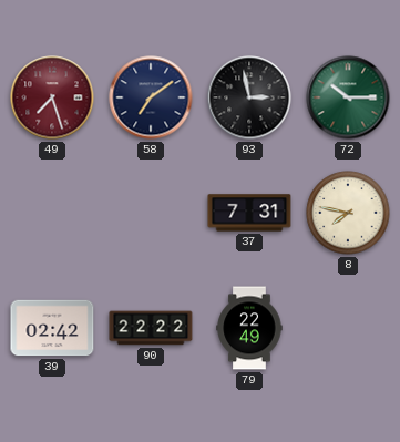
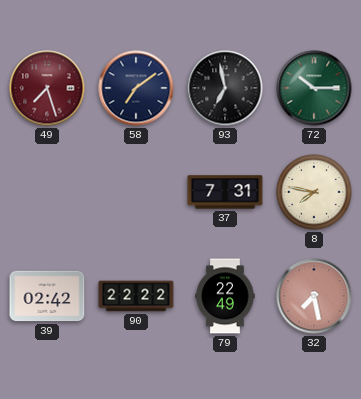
93: 2:58 -> 6:58
32: none -> 7:28
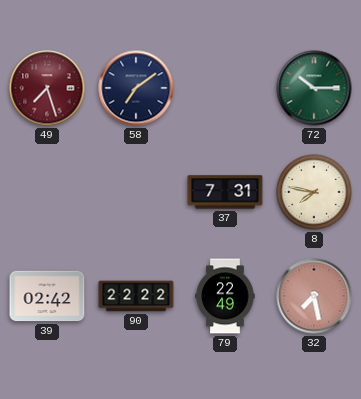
93: 6:58 -> none
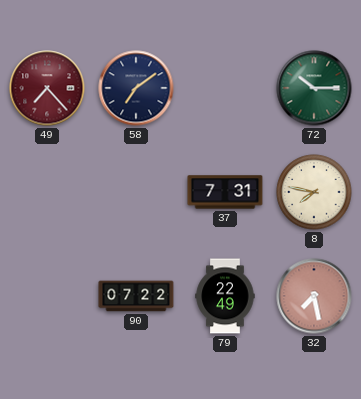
49: 7:27 -> 7:23
39: 02:42 -> none
90: 22:22 -> 07:22
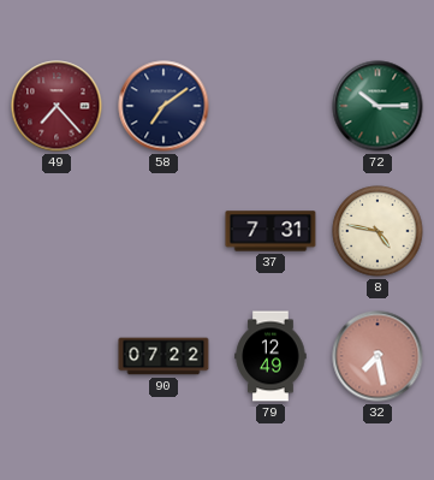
8: 7:47 -> 4:47
79: 22:49 -> 12:49
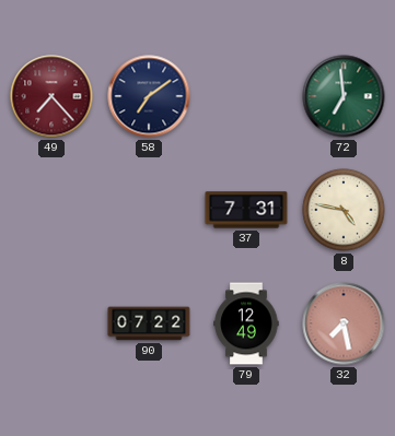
72: 10:15 -> 6:59
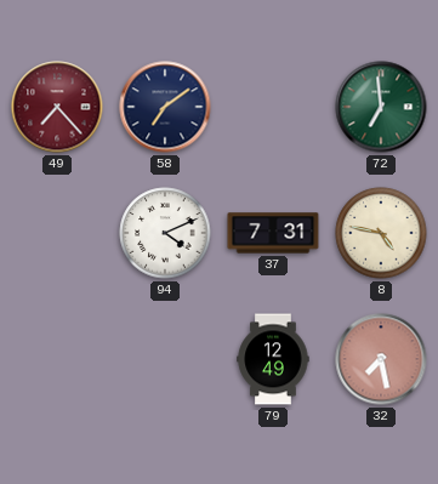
94: none -> 4:11
90: 07:22 -> none
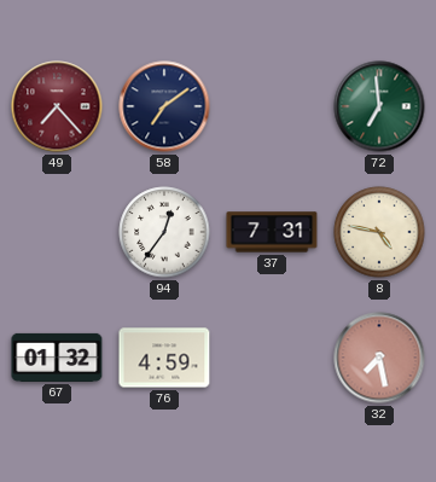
94: 4:11 -> 12:36
67: none -> 01:32
76: none -> 4:59
79: 12:49 -> none
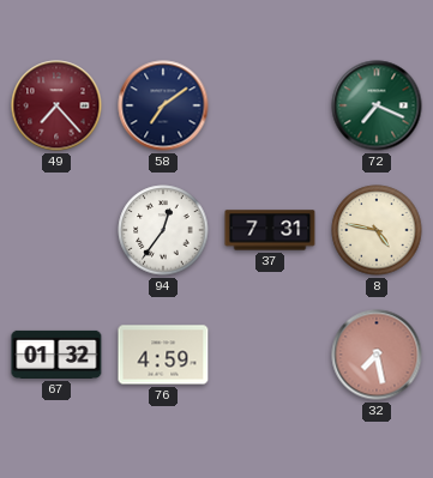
72: 6:59 -> 7:19
